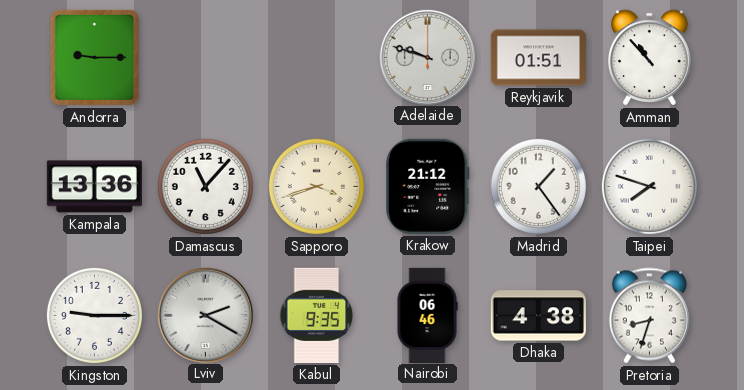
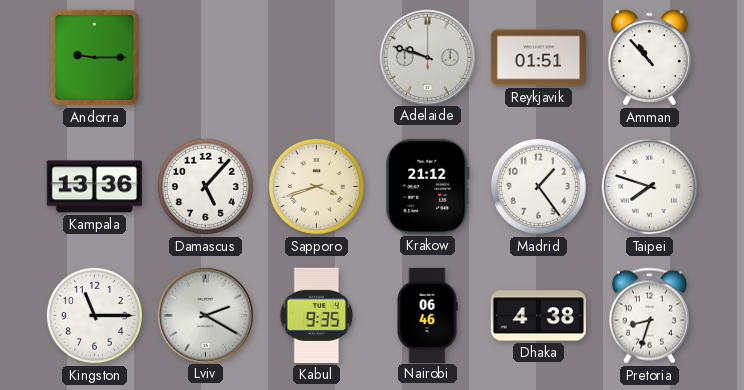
Damascus: 11:07 -> 5:07
Kingston: 9:15 -> 11:15
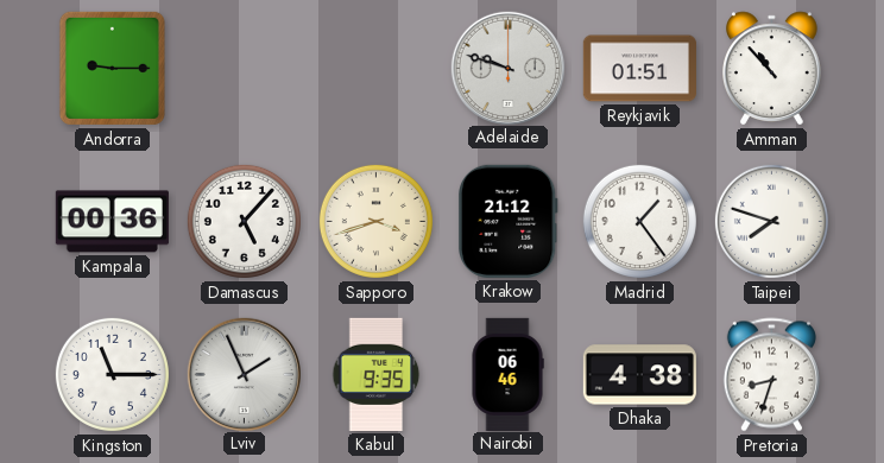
Kampala: 13:36 -> 00:36
Lviv: 2:20 -> 1:56
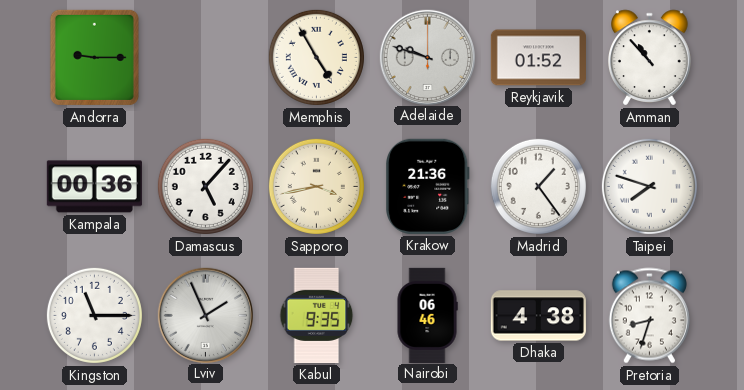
Memphis: none -> 4:55
Reykjavik: 01:51 -> 01:52
Sapporo: 3:42 -> 3:43
Krakow: 21:12 -> 21:36
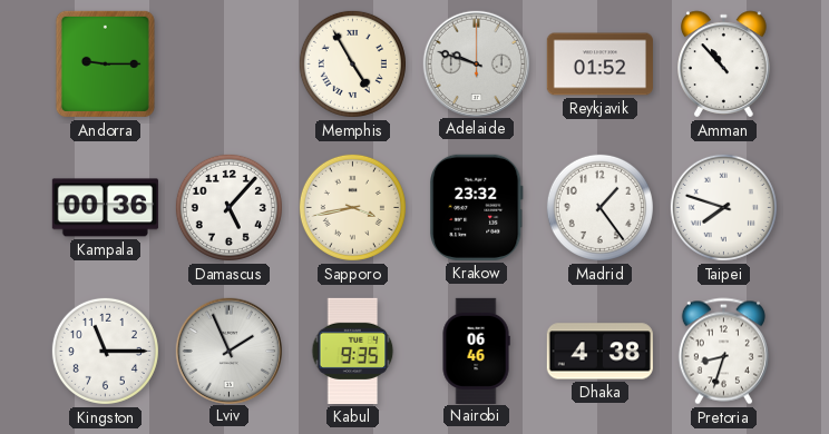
Krakow: 21:36 -> 23:32
